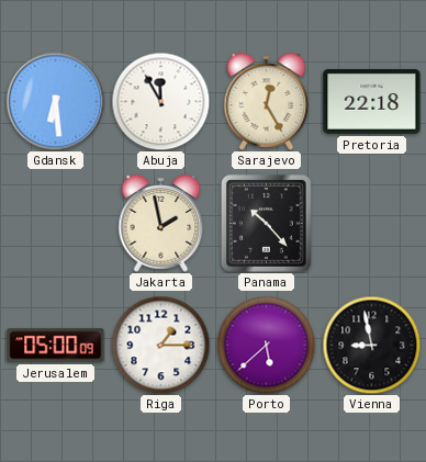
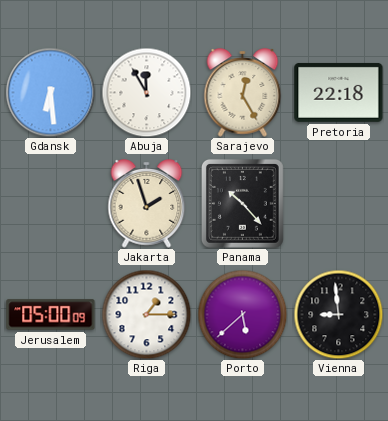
Jakarta: 1:58 -> 1:57
Vienna: 8:58 -> 8:59
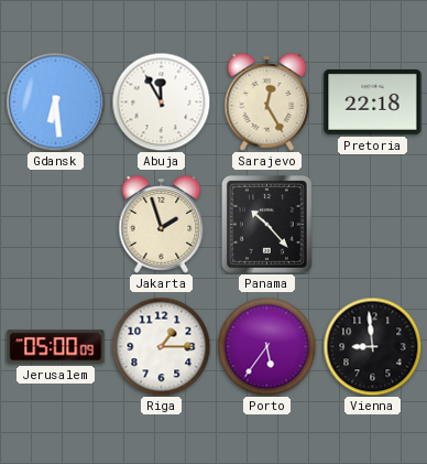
Porto: 5:38 -> 5:36
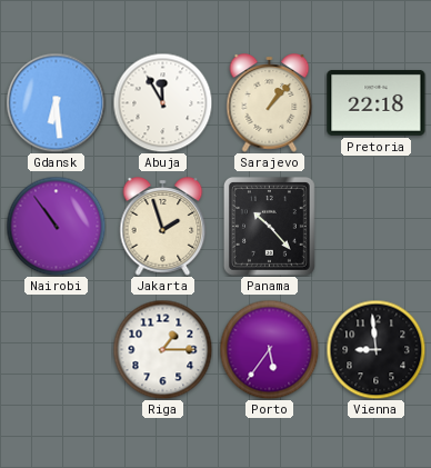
Sarajevo: 12:25 -> 1:07
Nairobi: none -> 10:54
Jerusalem: 05:00 -> none
